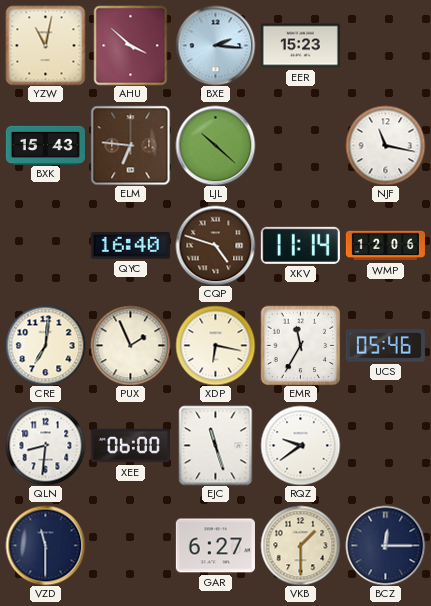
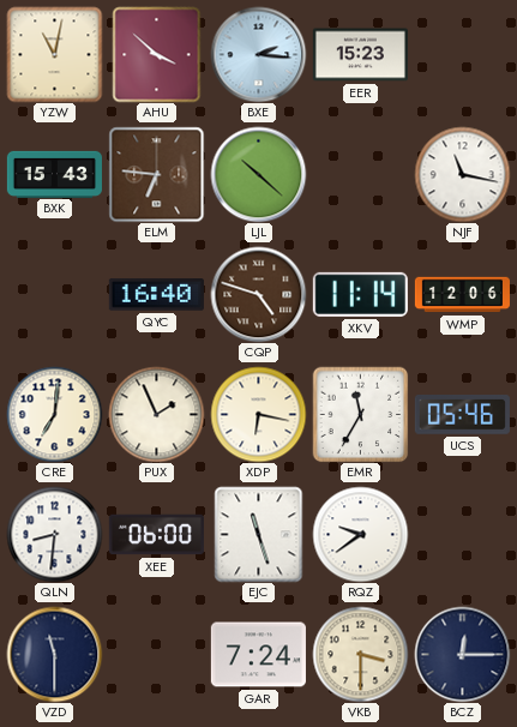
GAR: 6:27 -> 7:24
VKB: 1:30 -> 3:30
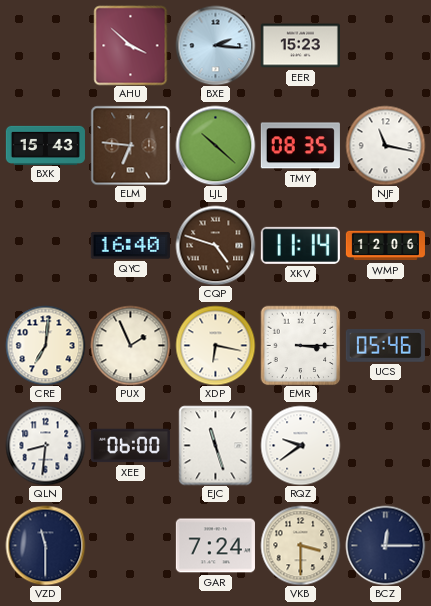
YZW: 11:02 -> none
TMY: none -> 08:35
EMR: 11:35 -> 3:15
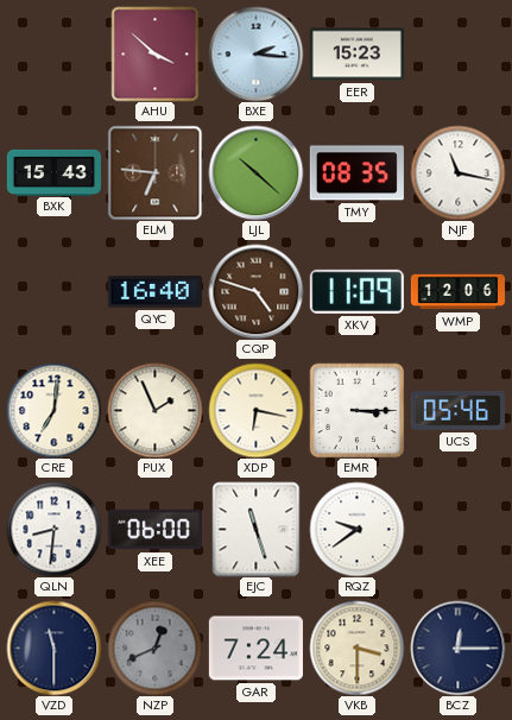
XKV: 11:14 -> 11:09
NZP: none -> 12:41
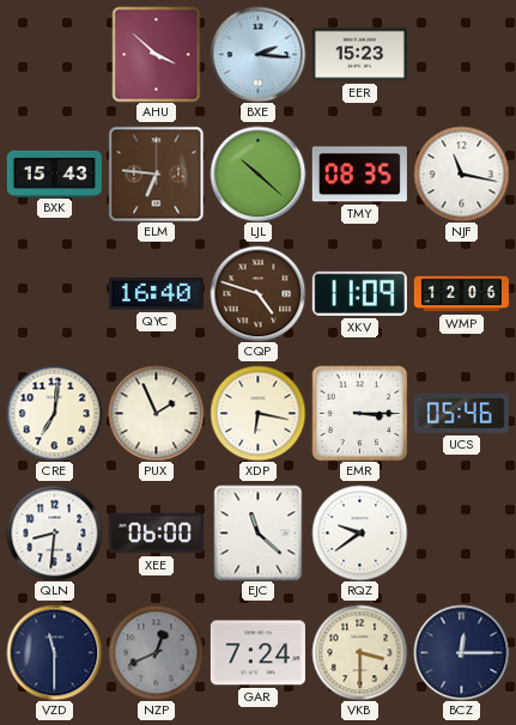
EJC: 11:27 -> 11:22
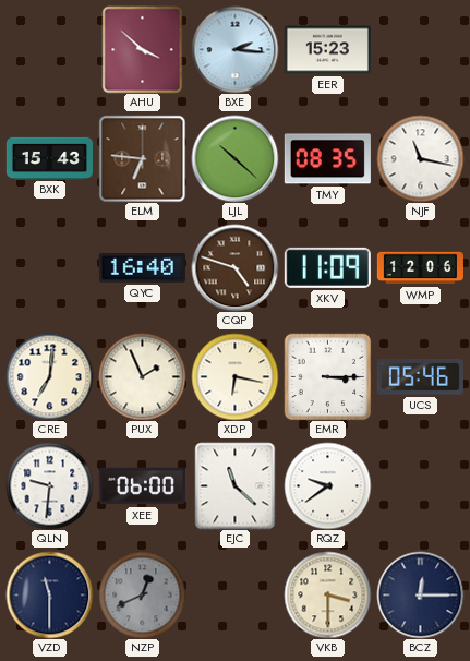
QLN: 8:31 -> 9:31
GAR: 7:24 -> none
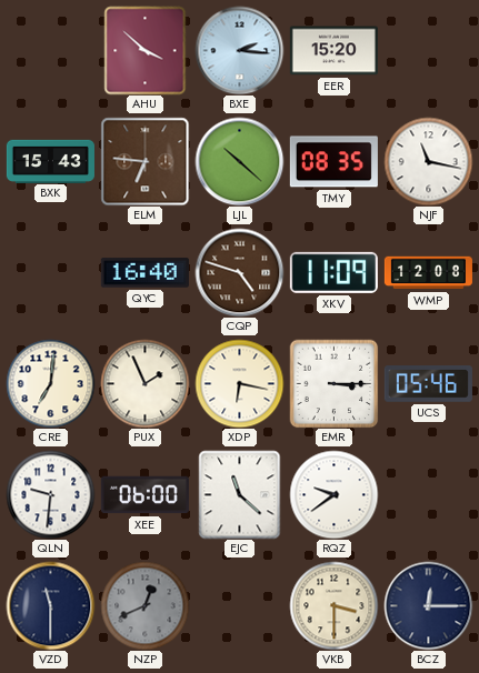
EER: 15:23 -> 15:20
WMP: 12:06 -> 12:08
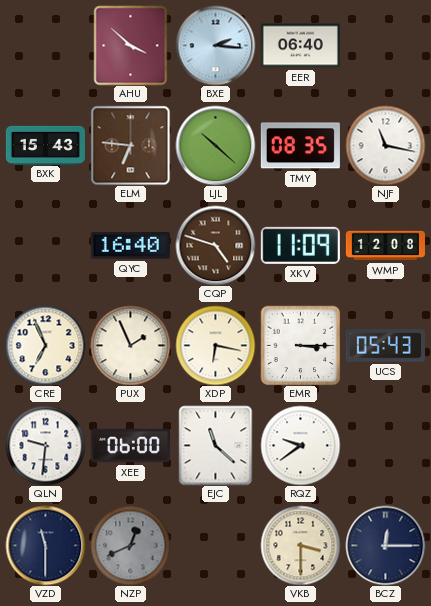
EER: 15:20 -> 06:40
CRE: 7:01 -> 6:56
UCS: 05:46 -> 05:43
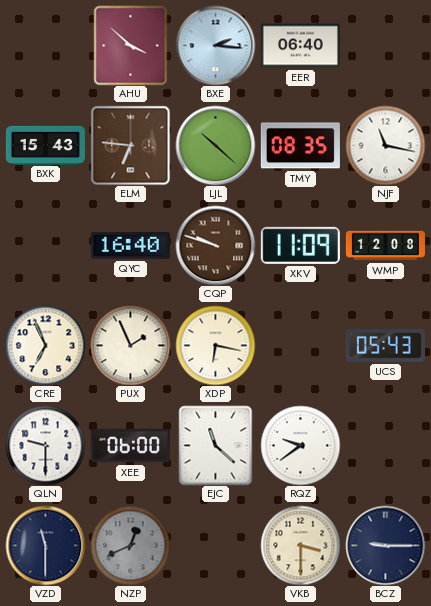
CQP: 4:48 -> 9:48
EMR: 3:15 -> none
QLN: 9:31 -> 9:30
BCZ: 12:15 -> 9:15
